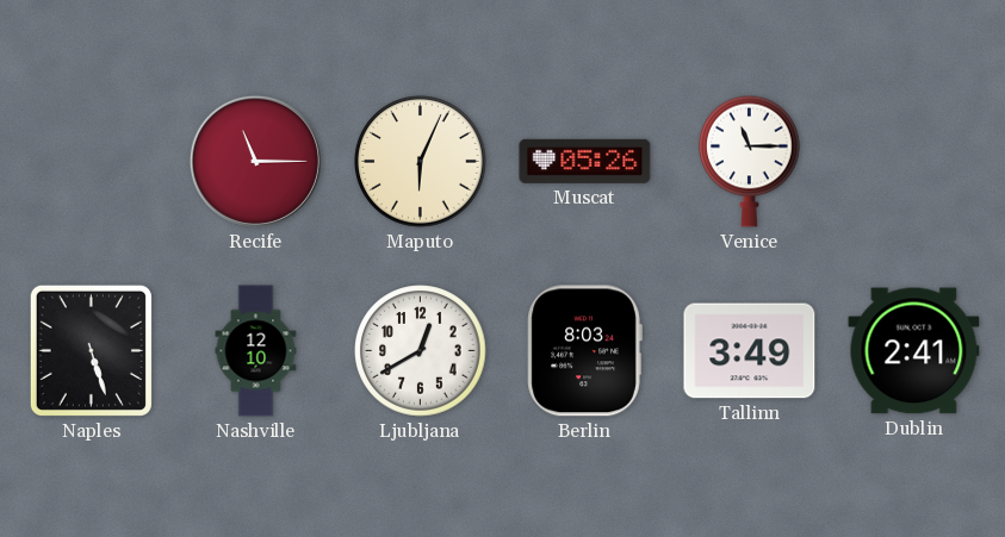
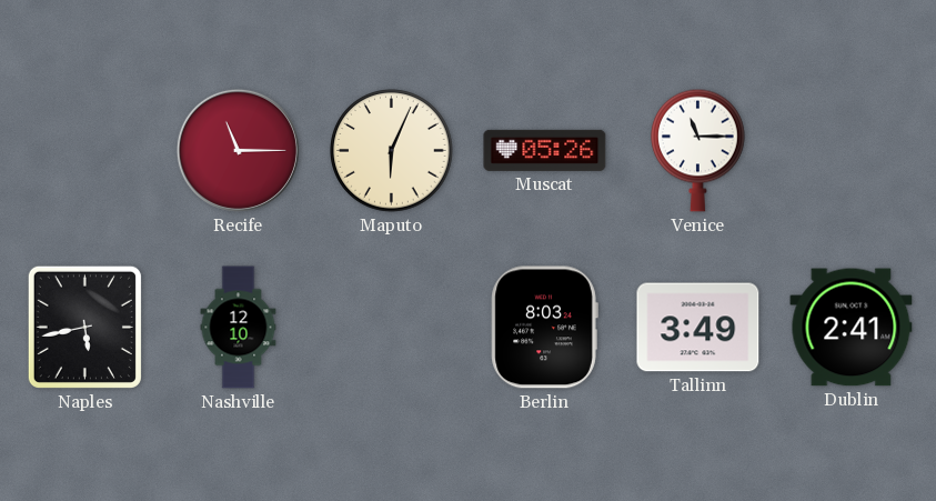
Naples: 5:27 -> 5:43
Ljubljana: 12:40 -> none
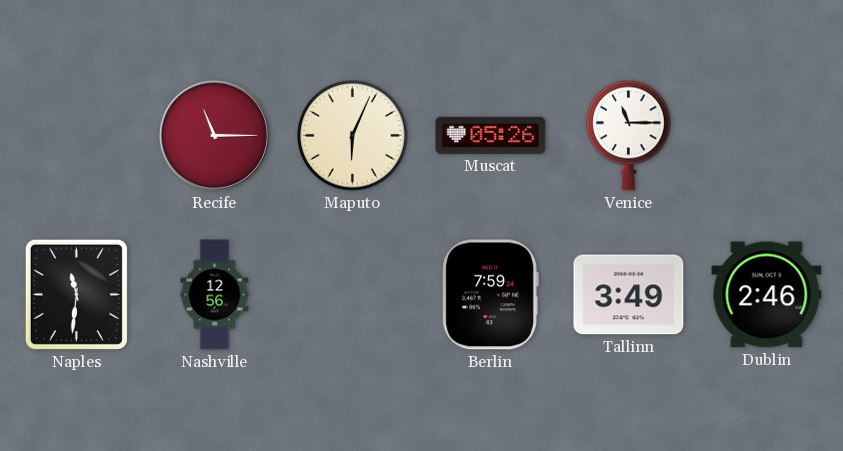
Naples: 5:43 -> 11:31
Nashville: 12:10 -> 12:56
Berlin: 8:03 -> 7:59
Dublin: 2:41 -> 2:46
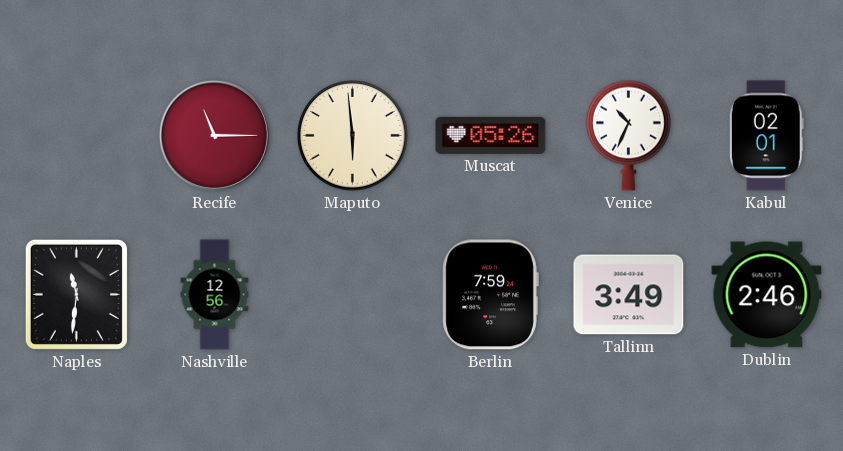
Maputo: 6:04 -> 5:59
Venice: 11:15 -> 10:34
Kabul: none -> 02:01
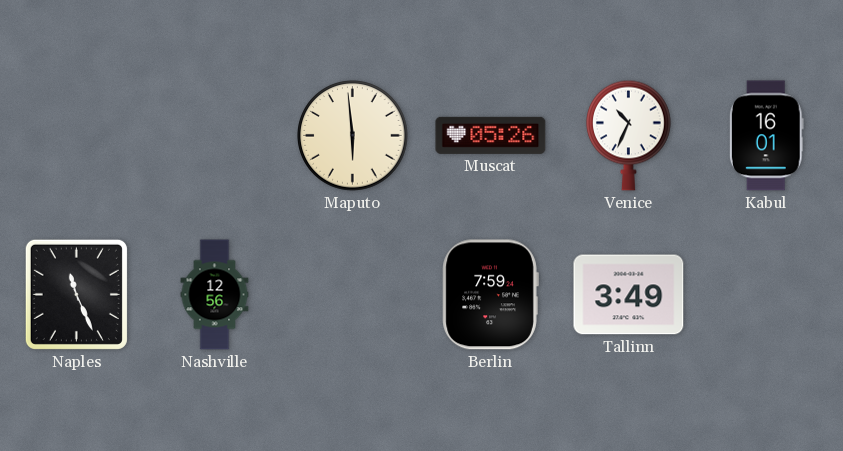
Recife: 11:15 -> none
Kabul: 02:01 -> 16:01
Naples: 11:31 -> 11:26
Dublin: 2:46 -> none
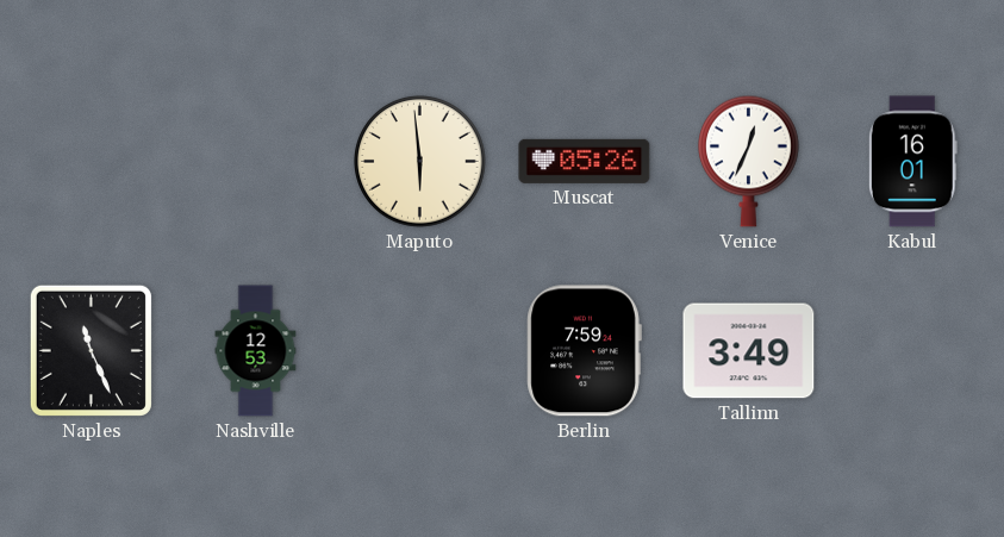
Venice: 10:34 -> 12:34
Nashville: 12:56 -> 12:53
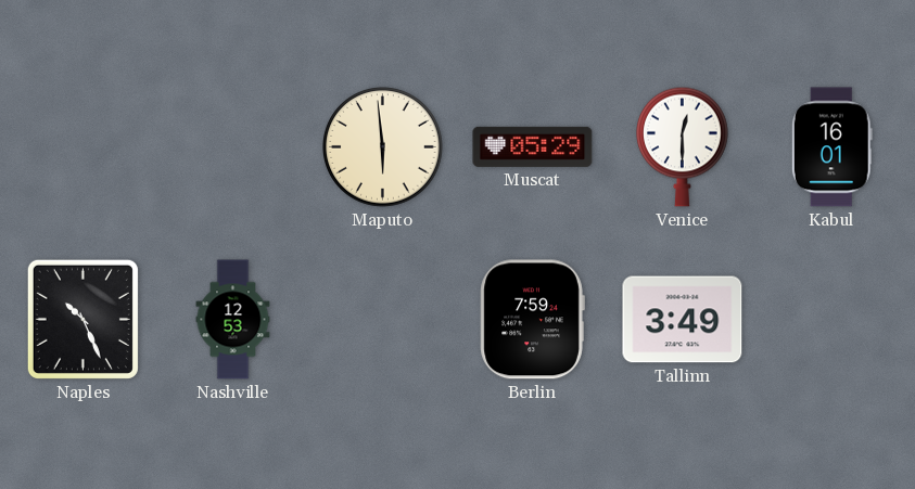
Muscat: 05:26 -> 05:29
Venice: 12:34 -> 12:30
Naples: 11:26 -> 10:26
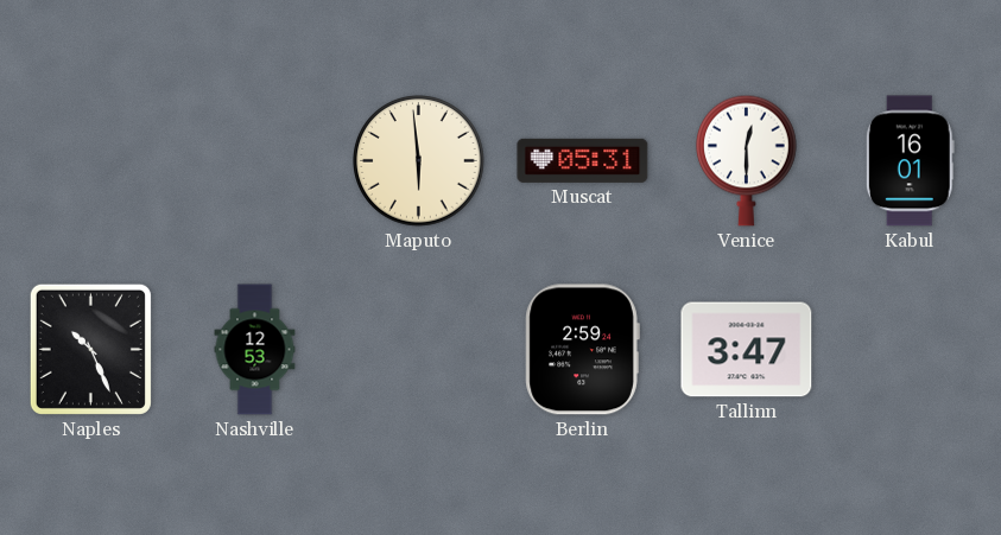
Muscat: 05:29 -> 05:31
Berlin: 7:59 -> 2:59
Tallinn: 3:49 -> 3:47
